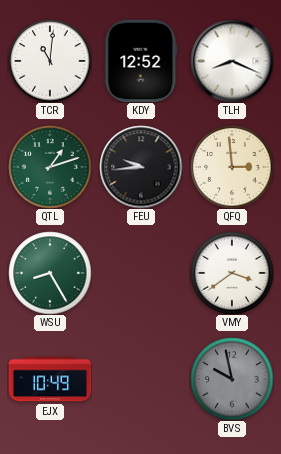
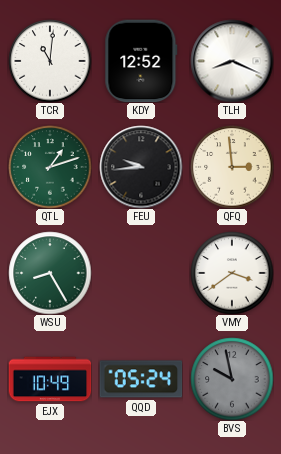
QQD: none -> 05:24
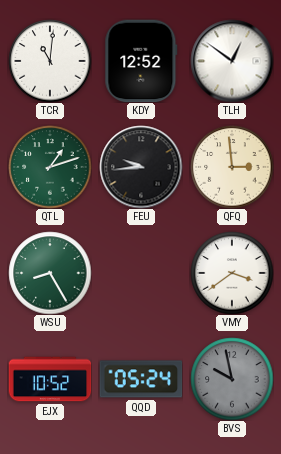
TLH: 8:19 -> 12:51
EJX: 10:49 -> 10:52
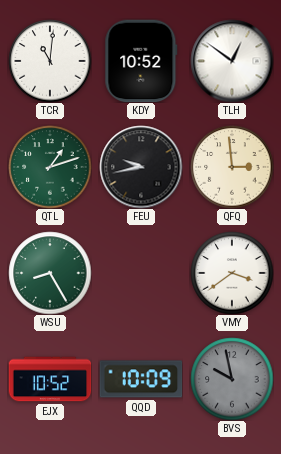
KDY: 12:52 -> 10:52
FEU: 9:44 -> 9:43
QQD: 05:24 -> 10:09
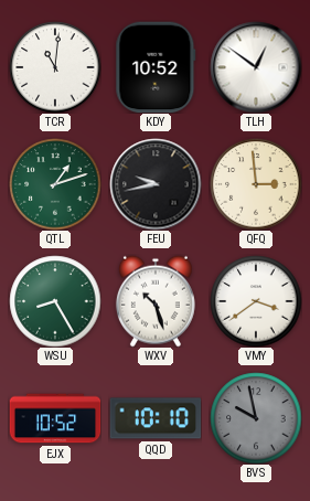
WXV: none -> 10:27
QQD: 10:09 -> 10:10
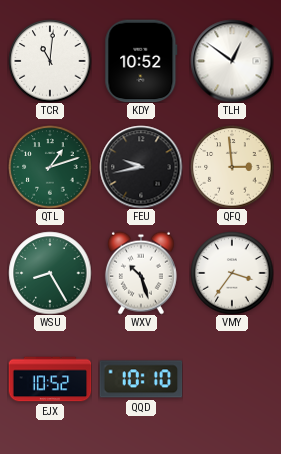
VMY: 3:39 -> 3:36
BVS: 9:58 -> none
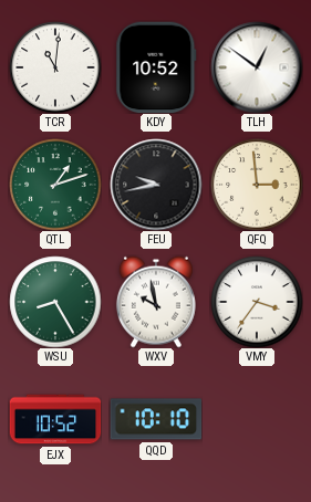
WXV: 10:27 -> 9:58
